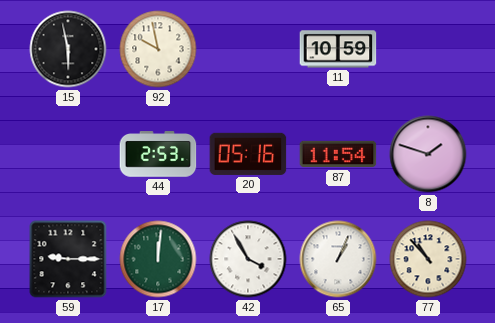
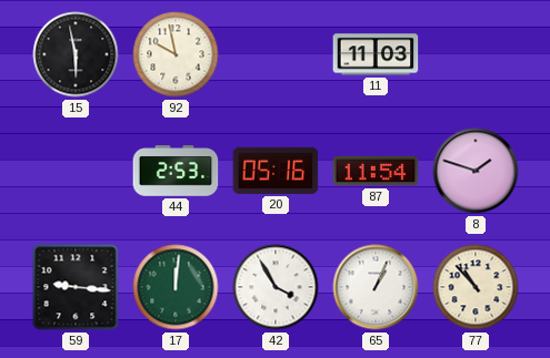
11: 10:59 -> 11:03
59: 9:15 -> 9:16
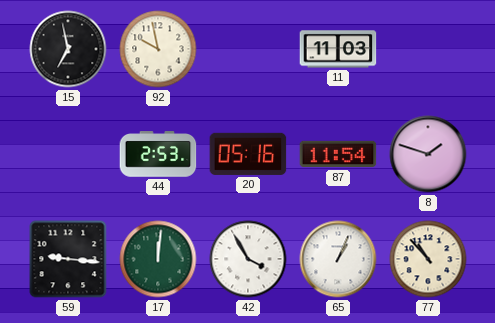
15: 5:58 -> 6:58
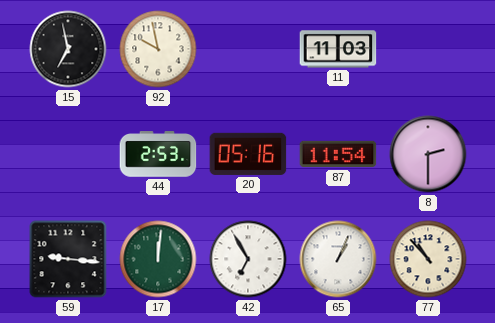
8: 1:48 -> 2:30
42: 3:55 -> 6:55
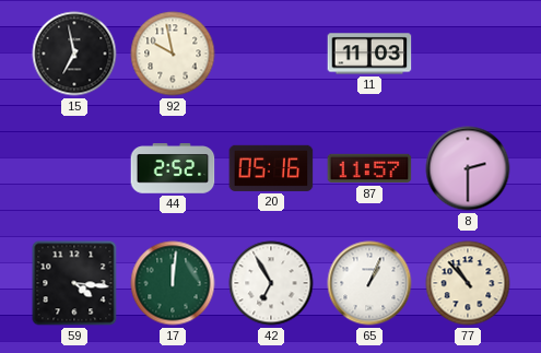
44: 2:53 -> 2:52
87: 11:54 -> 11:57
59: 9:16 -> 4:16
